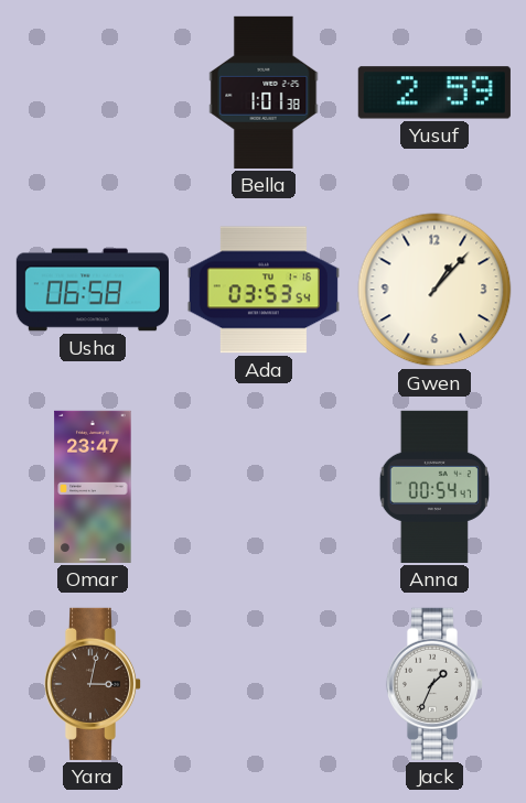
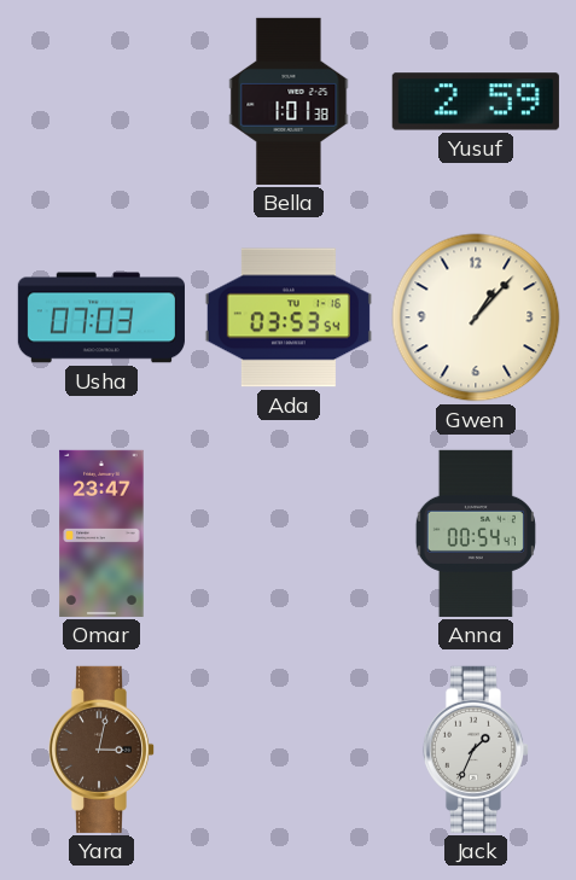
Usha: 06:58 -> 07:03
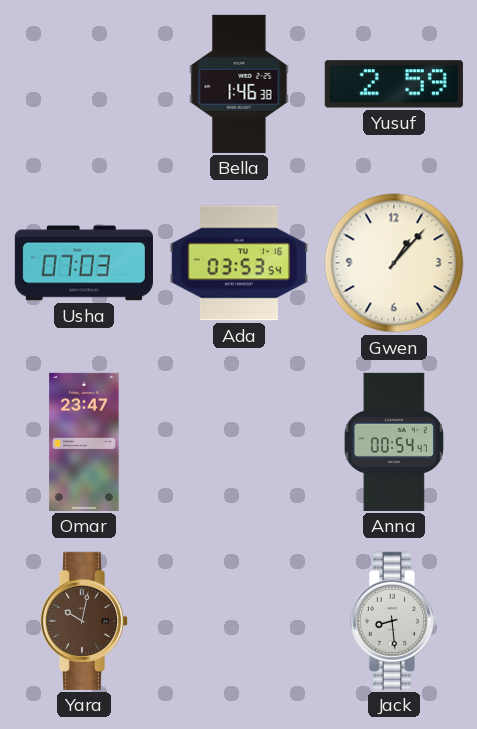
Bella: 1:01 -> 1:46
Yara: 3:02 -> 10:02
Jack: 1:34 -> 8:29
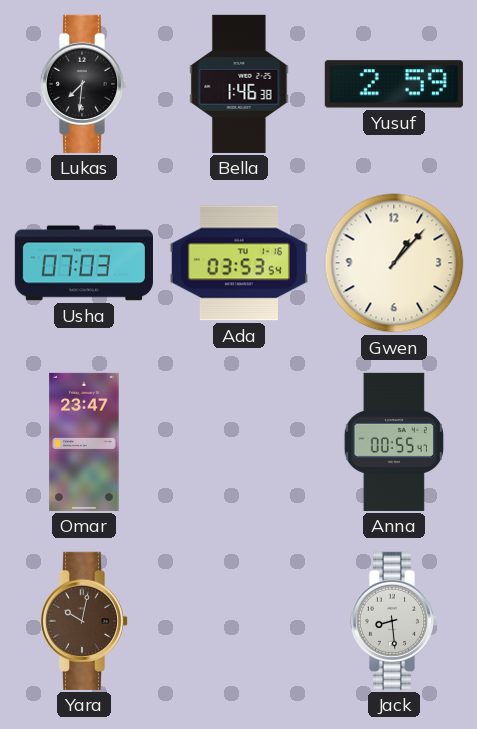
Lukas: none -> 7:31
Anna: 00:54 -> 00:55
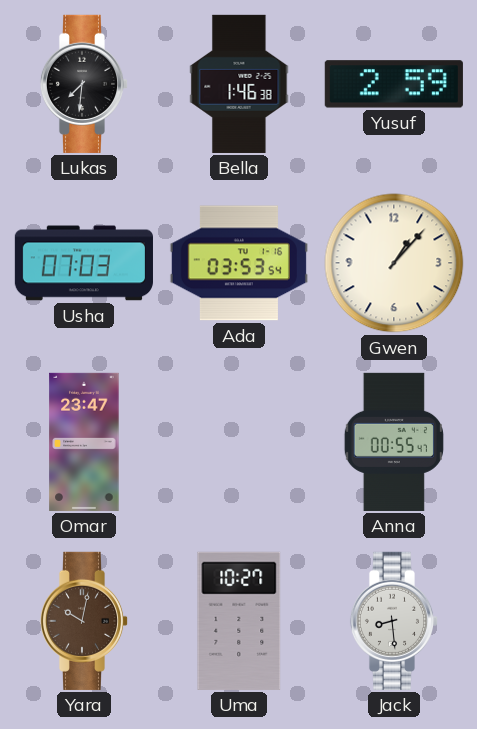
Uma: none -> 10:27
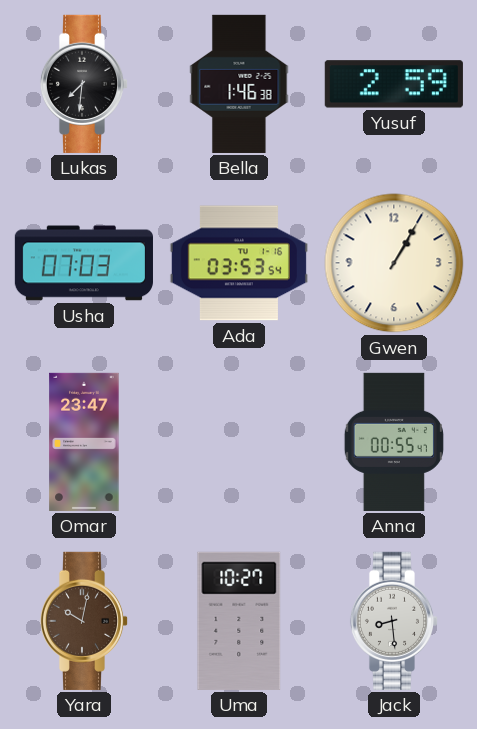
Gwen: 1:07 -> 1:05
